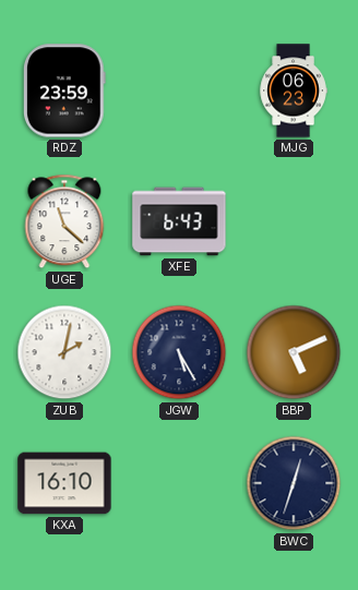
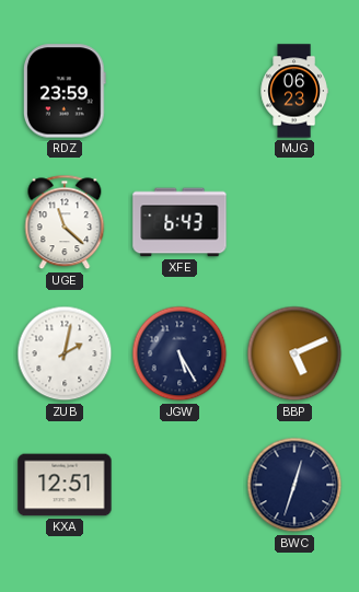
KXA: 16:10 -> 12:51
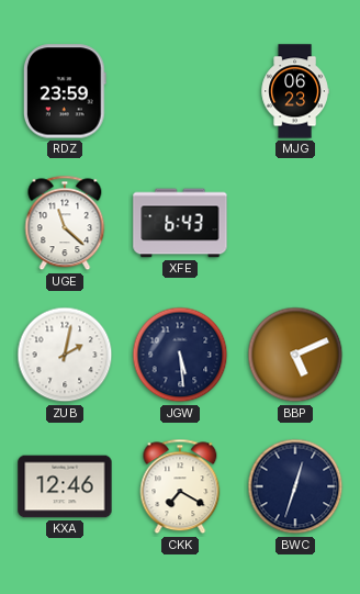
JGW: 5:25 -> 5:29
KXA: 12:51 -> 12:46
CKK: none -> 7:20
